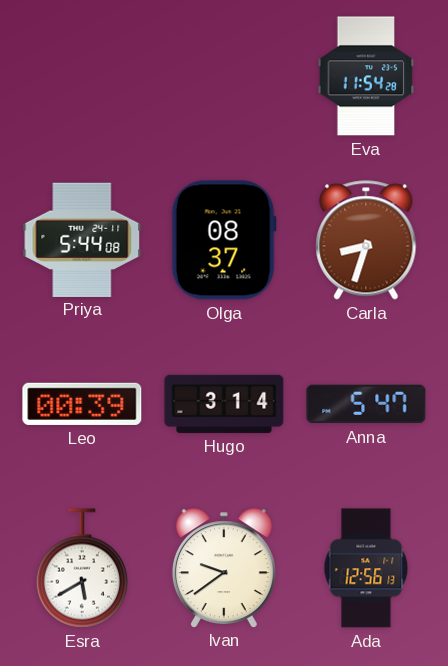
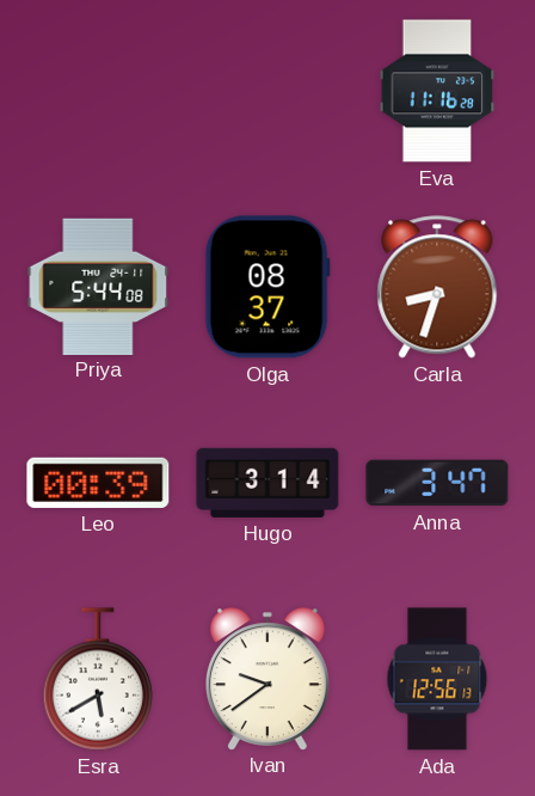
Eva: 11:54 -> 11:16
Anna: 5:47 -> 3:47
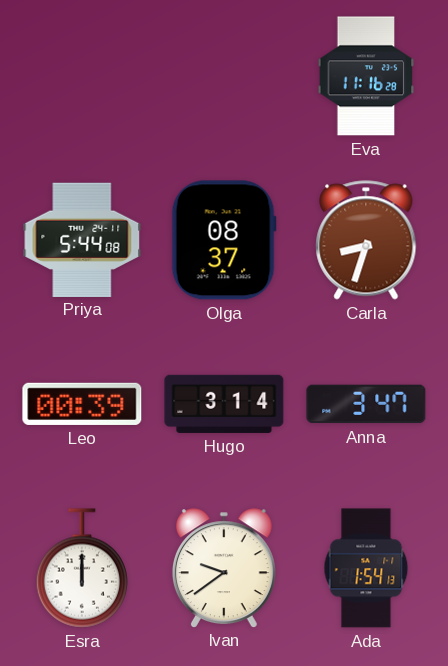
Esra: 5:40 -> 12:00
Ada: 12:56 -> 1:54
